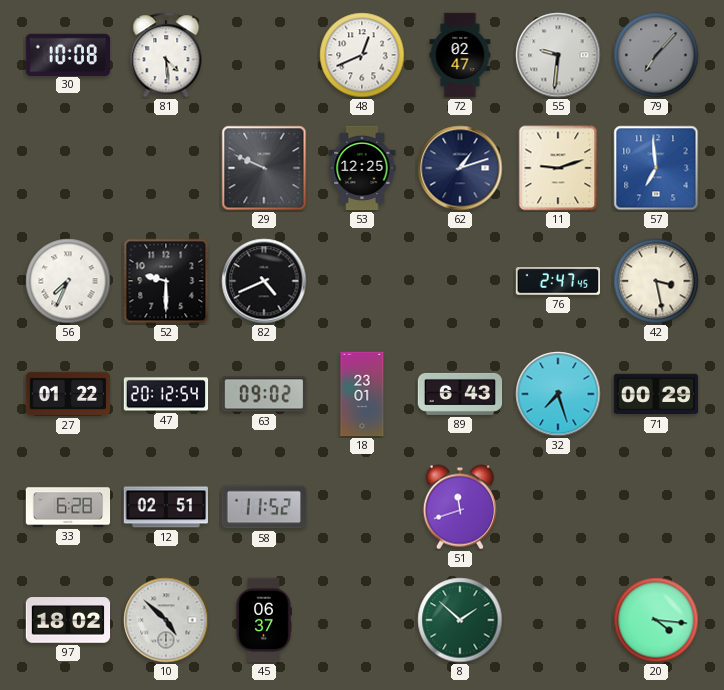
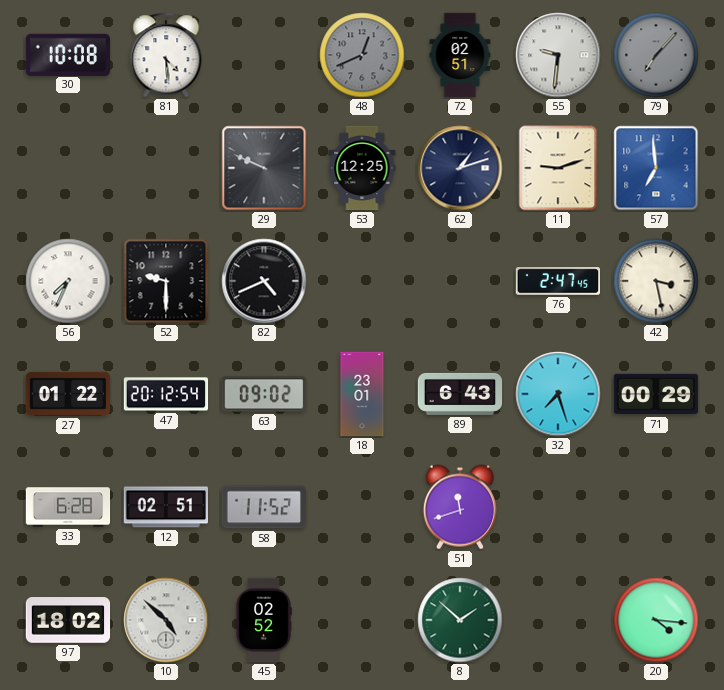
48 dial: white -> grey
72: 02:47 -> 02:51
45: 06:37 -> 02:52
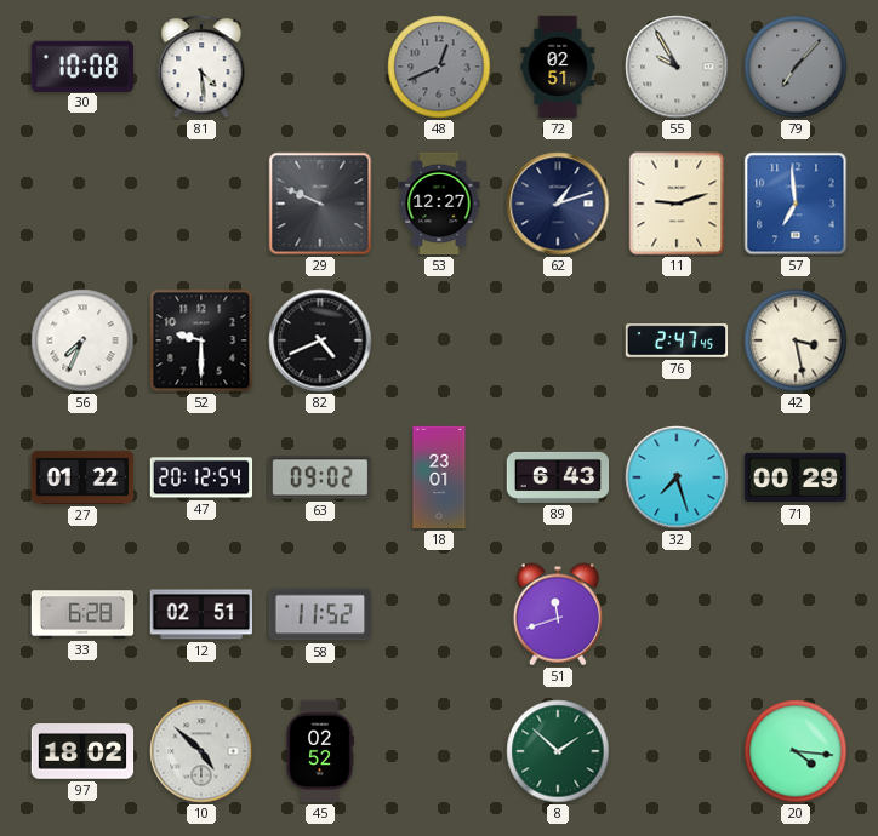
55: 9:31 -> 9:55
53: 12:25 -> 12:27
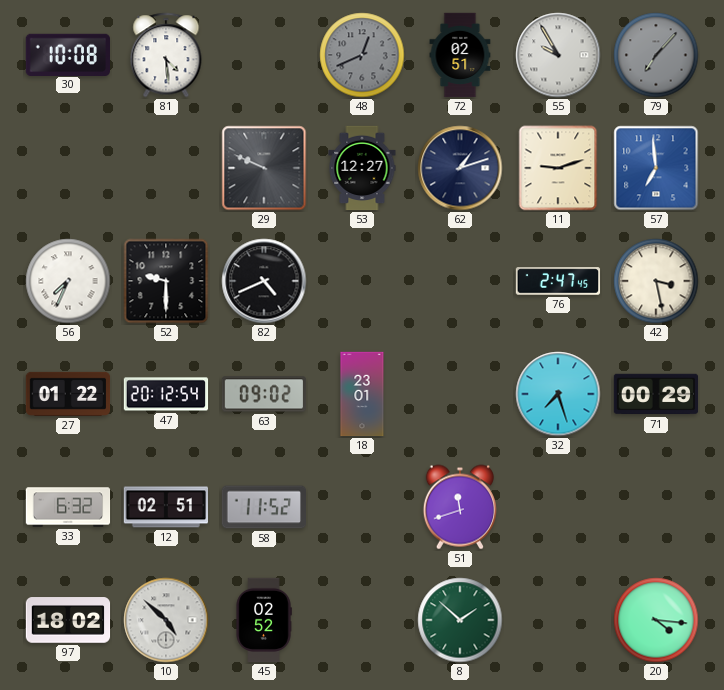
89: 6:43 -> none
33: 6:28 -> 6:32
